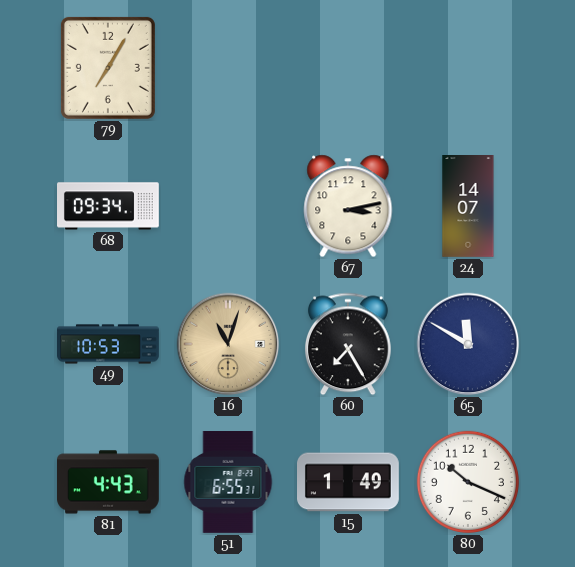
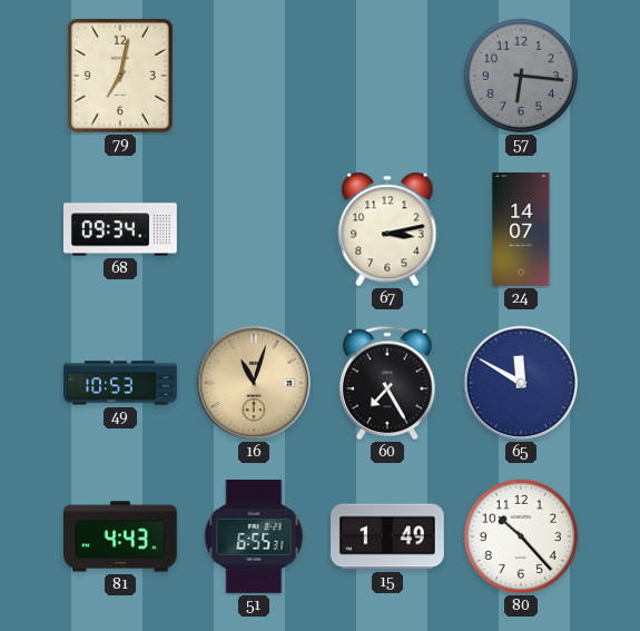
79: 7:05 -> 7:02
57: none -> 6:16
80: 10:19 -> 10:23
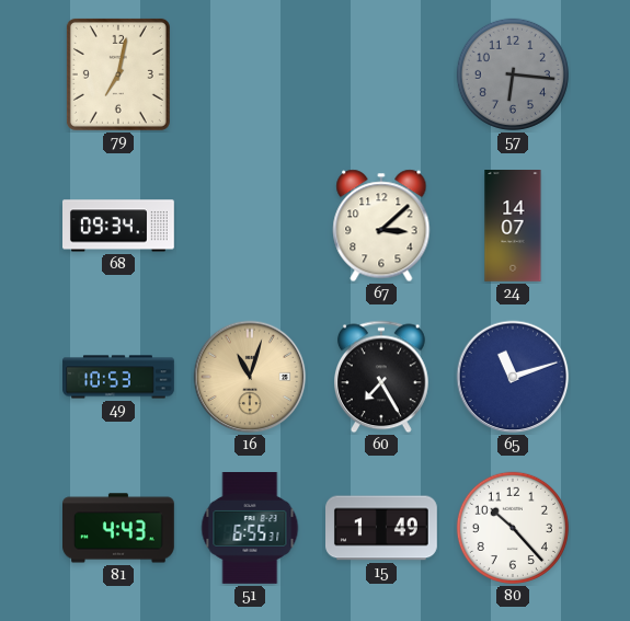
67: 3:13 -> 3:08
65: 11:50 -> 11:12
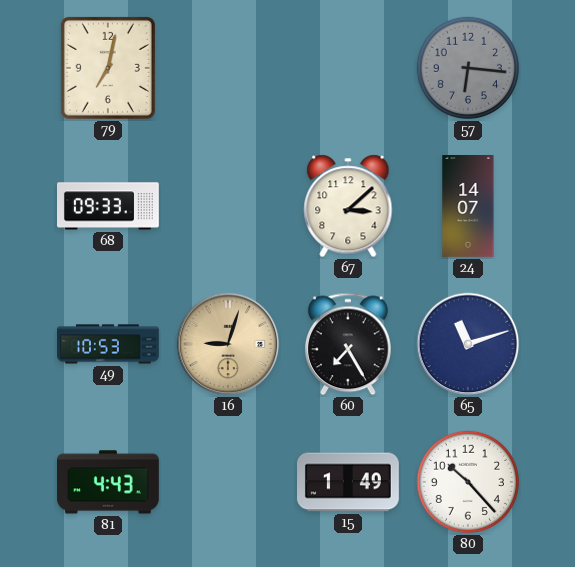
68: 09:34 -> 09:33
16: 11:03 -> 9:03
51: 6:55 -> none
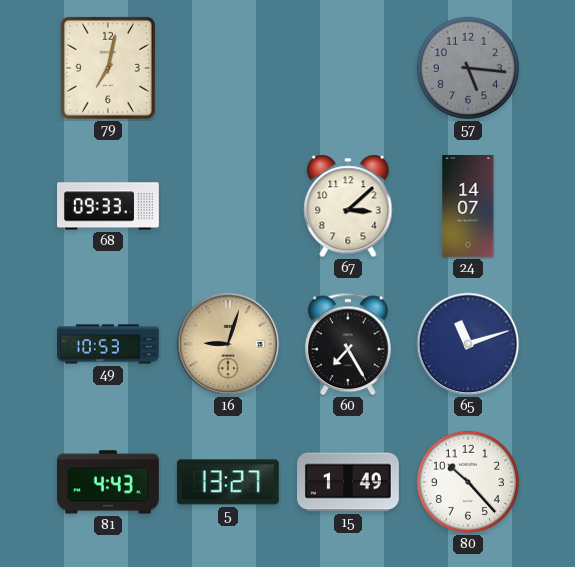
57: 6:16 -> 5:16
5: none -> 13:27
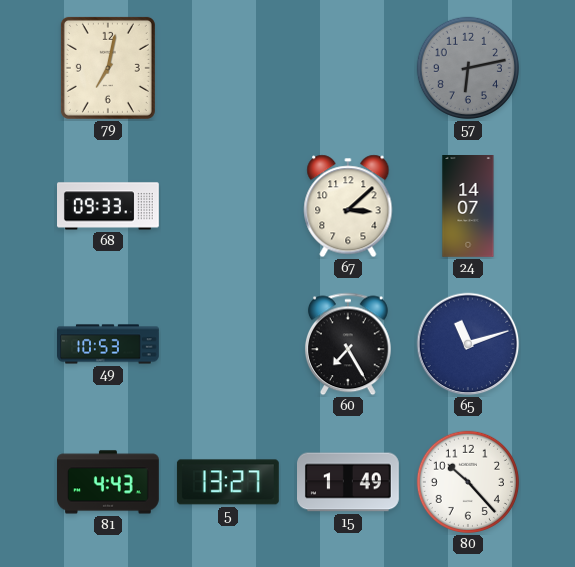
57: 5:16 -> 6:13
16: 9:03 -> none
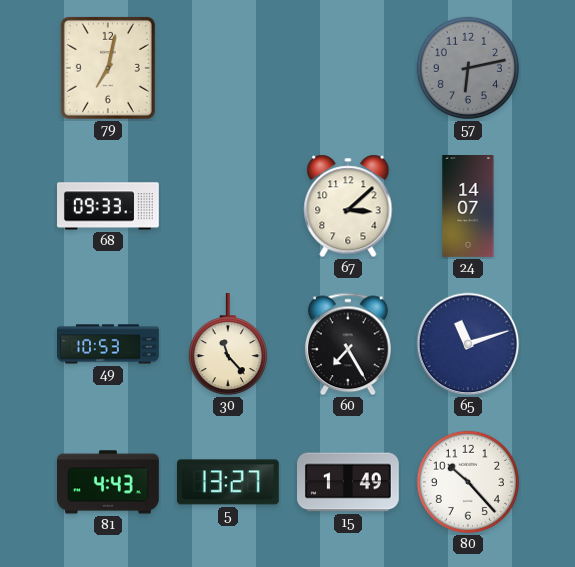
30: none -> 11:23
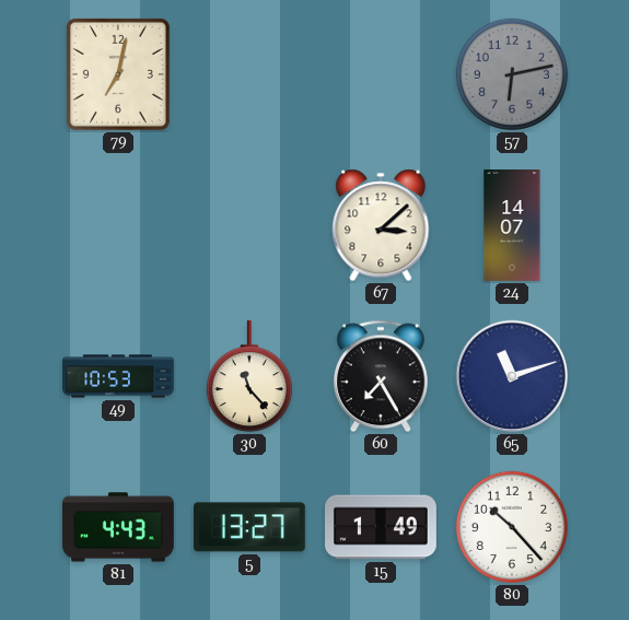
68: 09:33 -> none
